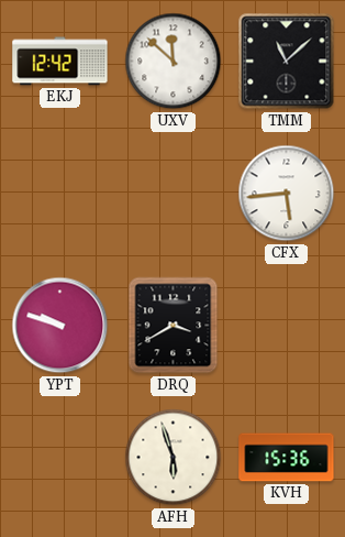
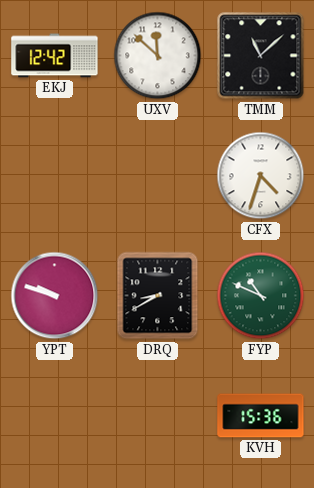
CFX: 5:44 -> 4:33
DRQ: 3:40 -> 8:40
FYP: none -> 10:49
AFH: 5:57 -> none
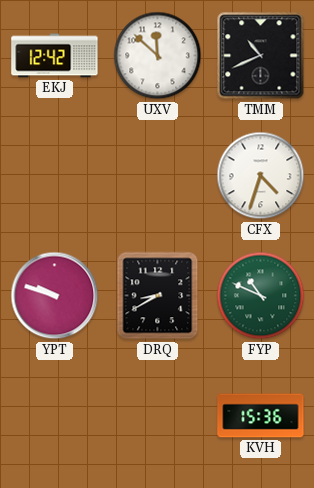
TMM: 11:08 -> 10:41
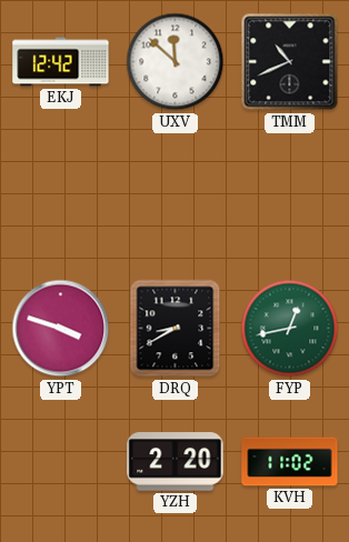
CFX: 4:33 -> none
YPT: 9:48 -> 3:48
FYP: 10:49 -> 12:43
YZH: none -> 2:20
KVH: 15:36 -> 11:02
